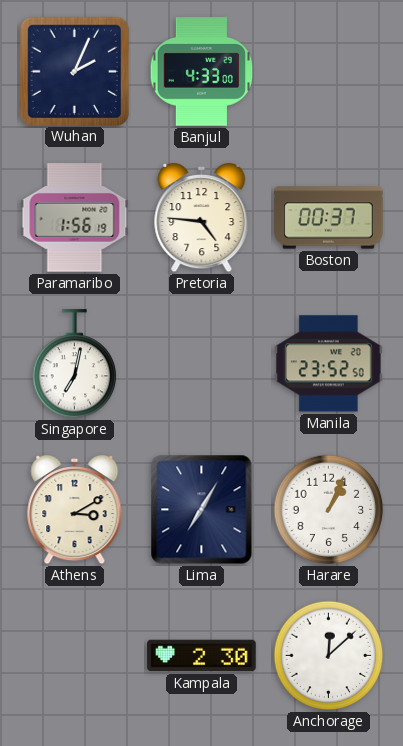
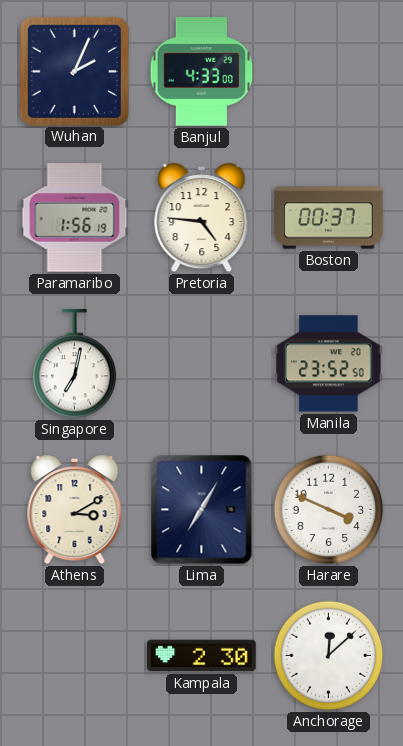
Harare: 1:04 -> 3:49
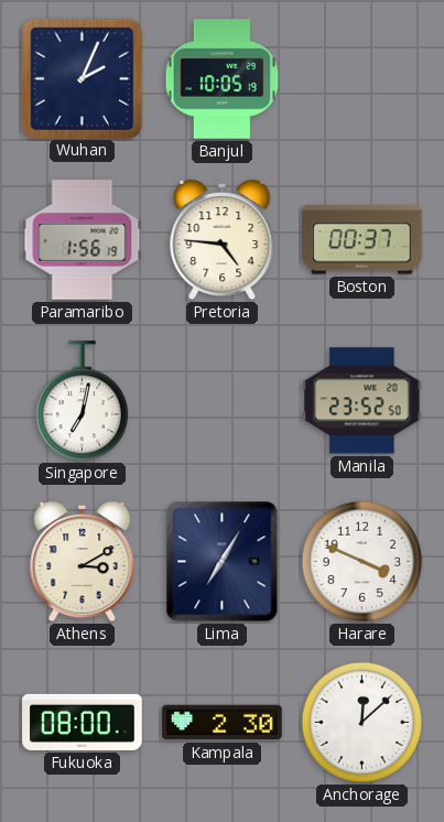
Banjul: 4:33 -> 10:05
Fukuoka: none -> 08:00
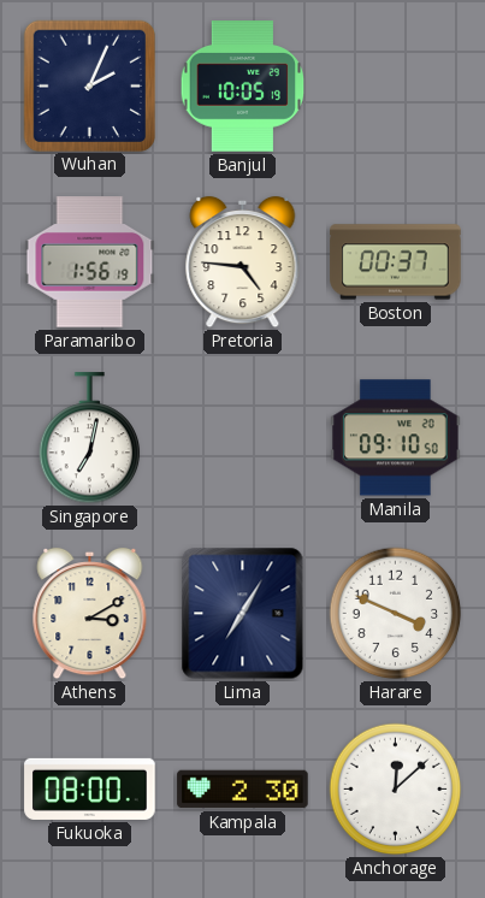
Manila: 23:52 -> 09:10
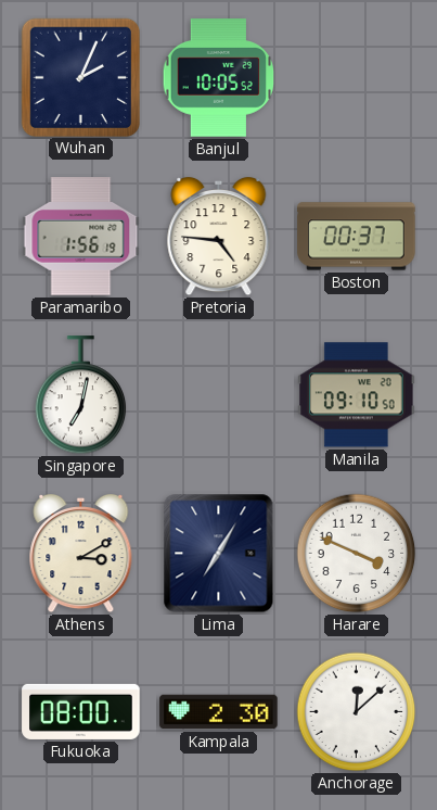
Banjul: 10:05:19 -> 10:05:52
